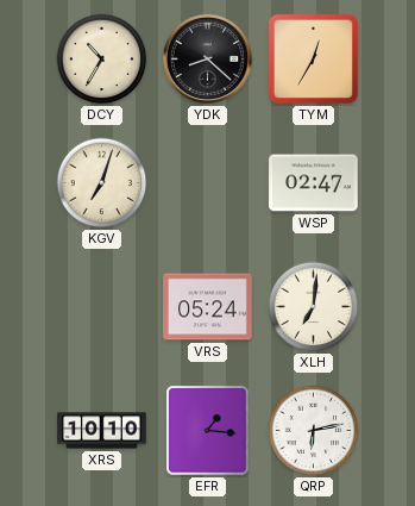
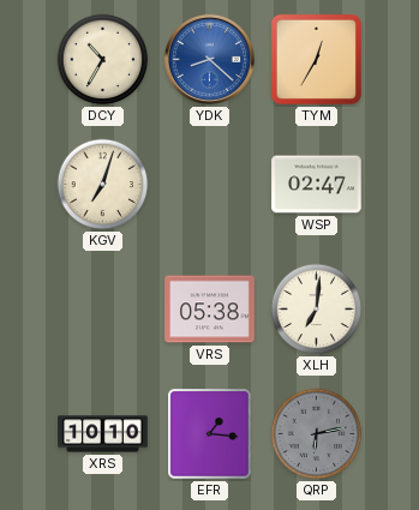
YDK dial: black -> blue
VRS: 05:24 -> 05:38
QRP dial: white -> grey
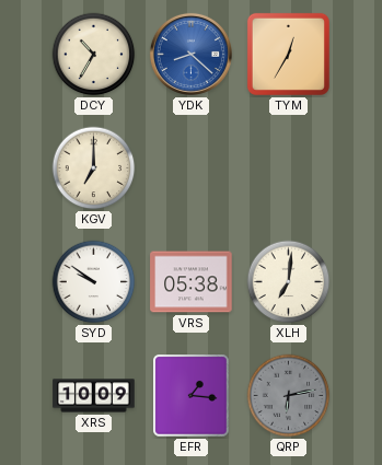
KGV: 7:03 -> 7:00
WSP: 02:47 -> none
SYD: none -> 9:51
XRS: 10:10 -> 10:09
